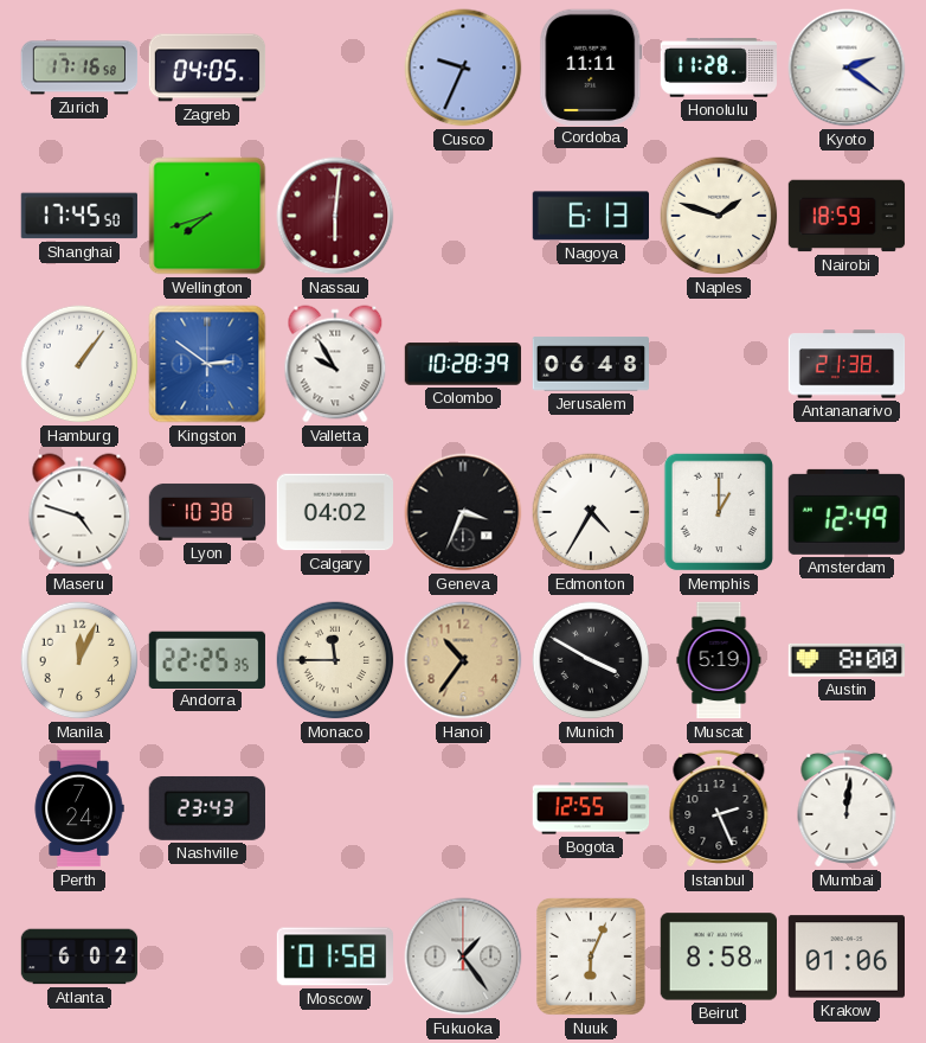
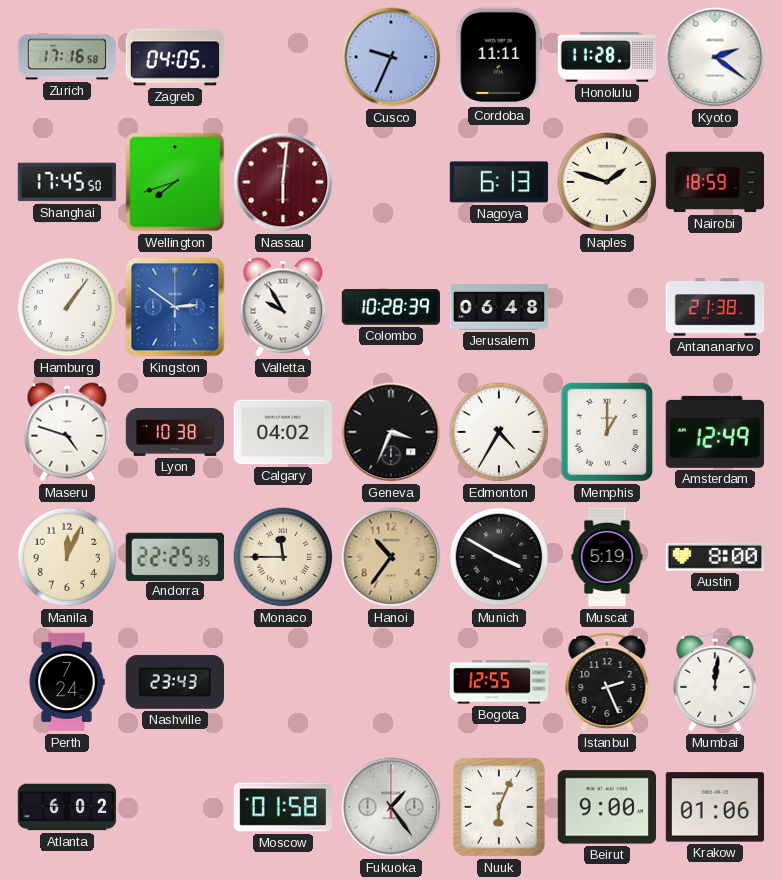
Beirut: 8:58 -> 9:00
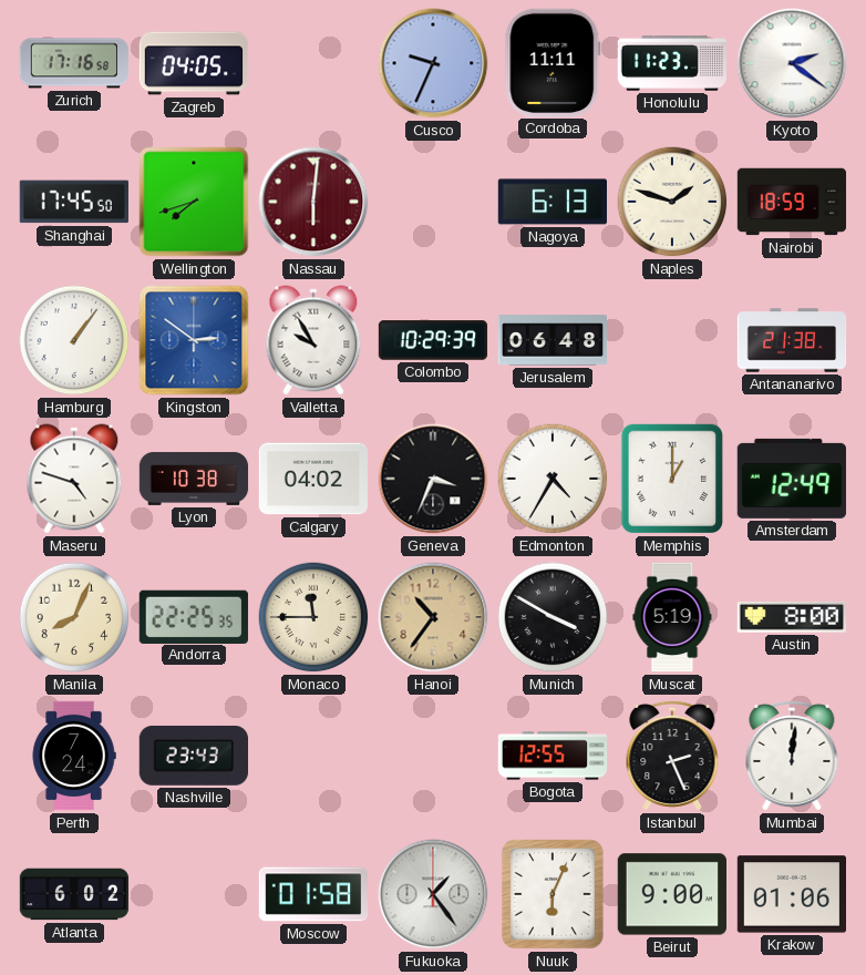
Honolulu: 11:28 -> 11:23
Colombo: 10:28 -> 10:29
Manila: 12:04 -> 8:04
